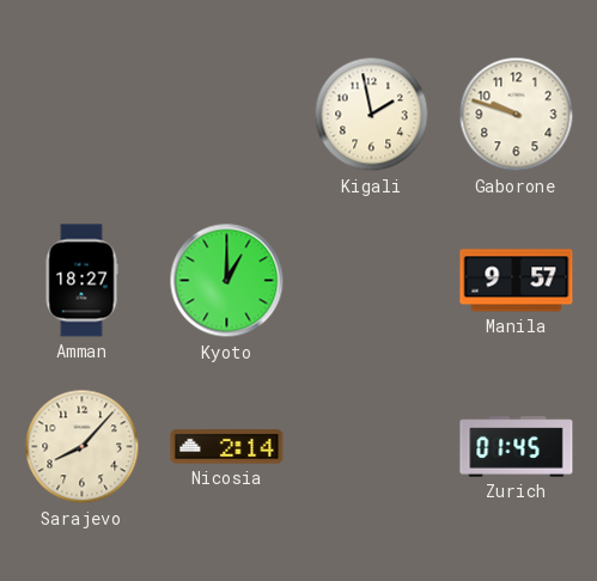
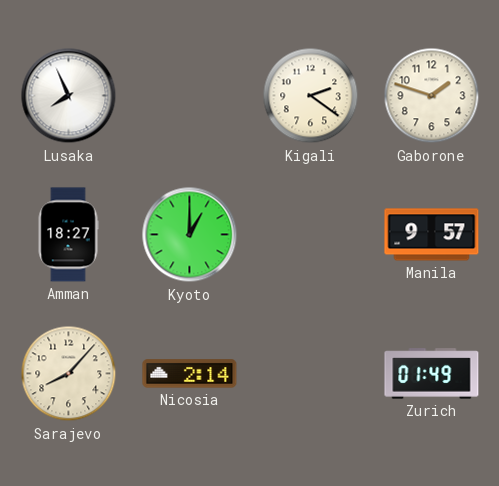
Lusaka: none -> 7:56
Kigali: 1:58 -> 2:21
Gaborone: 9:48 -> 1:48
Zurich: 01:45 -> 01:49
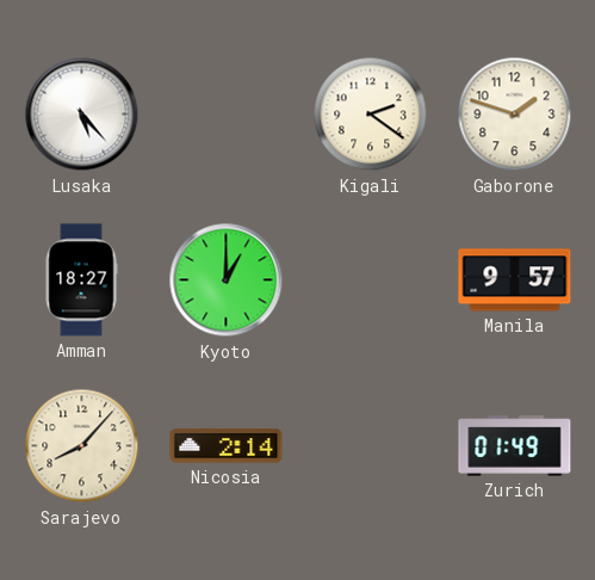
Lusaka: 7:56 -> 5:23
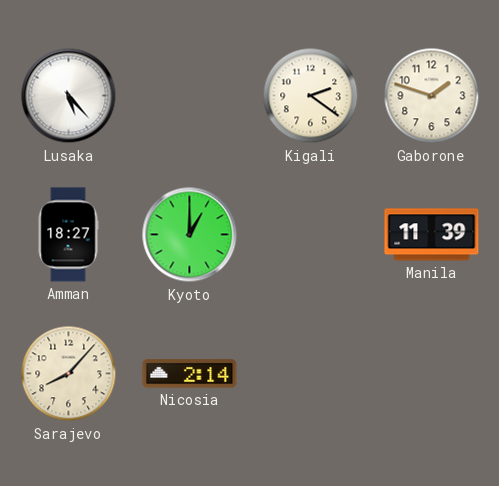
Manila: 9:57 -> 11:39
Zurich: 01:49 -> none
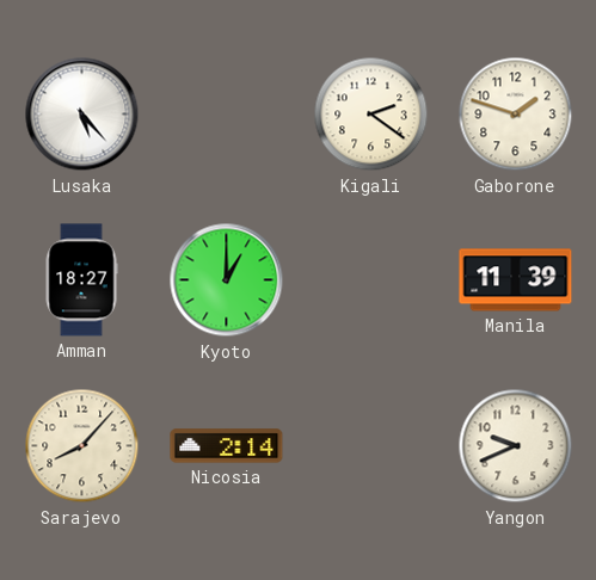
Yangon: none -> 9:41
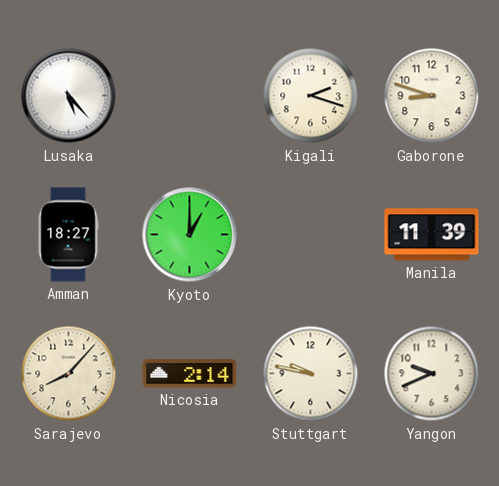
Kigali: 2:21 -> 2:18
Gaborone: 1:48 -> 8:48
Stuttgart: none -> 9:47
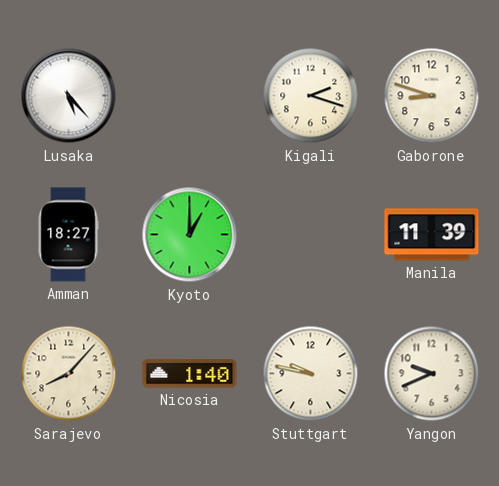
Nicosia: 2:14 -> 1:40
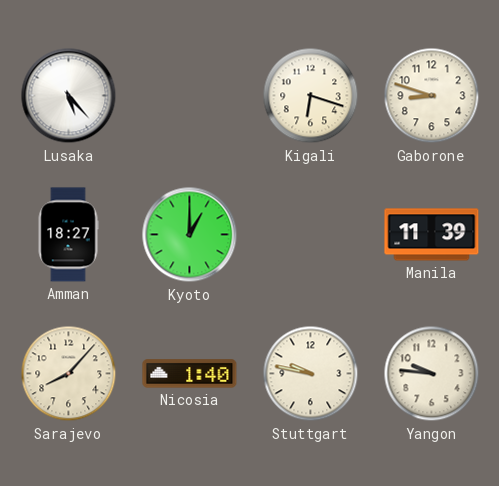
Kigali: 2:18 -> 6:18
Yangon: 9:41 -> 9:46
